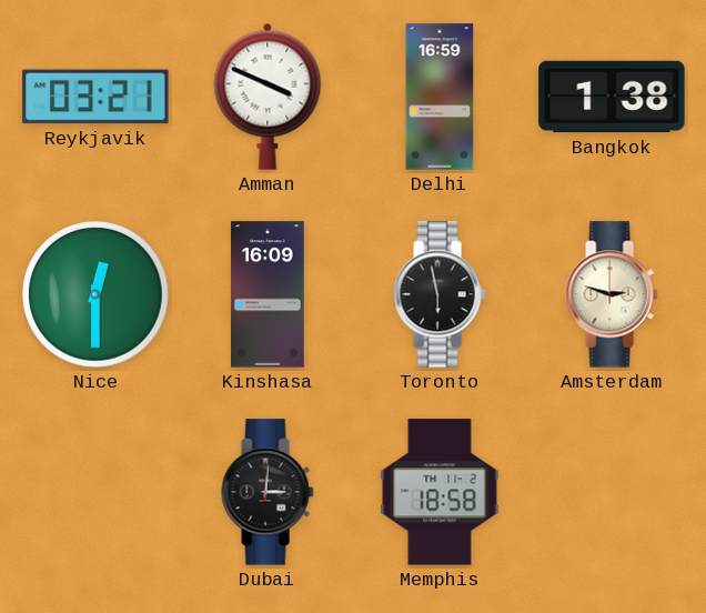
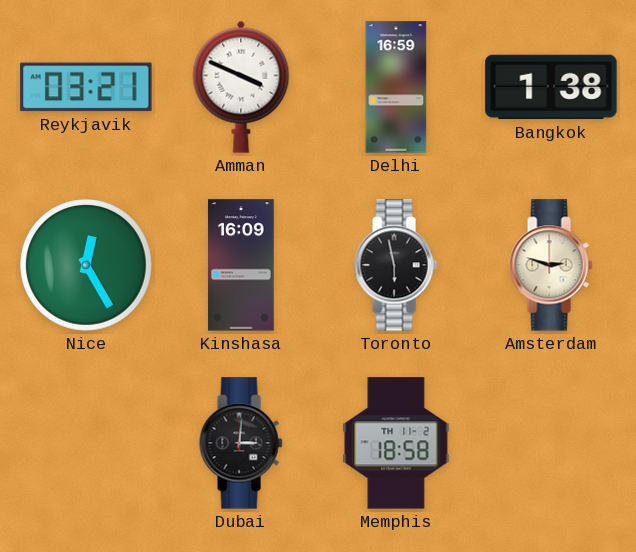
Nice: 12:30 -> 12:25
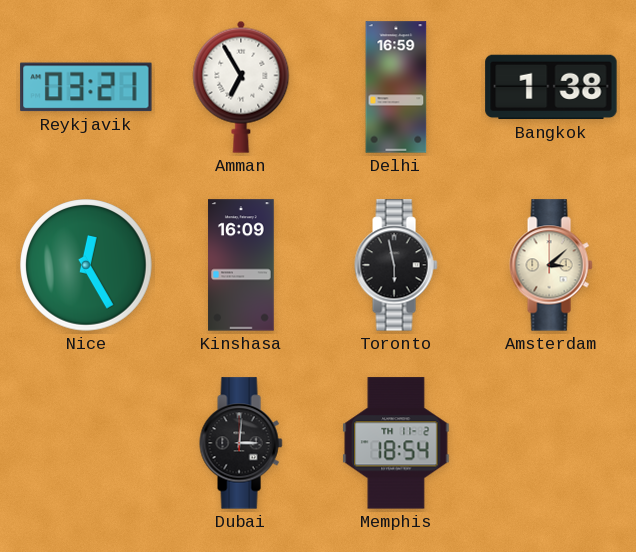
Amman: 3:49 -> 6:55
Amsterdam: 2:48 -> 3:08
Memphis: 18:58 -> 18:54
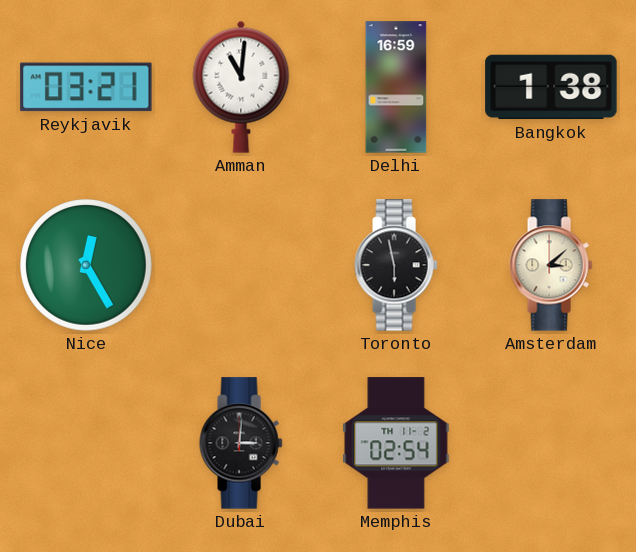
Amman: 6:55 -> 11:01
Kinshasa: 16:09 -> none
Memphis: 18:54 -> 02:54
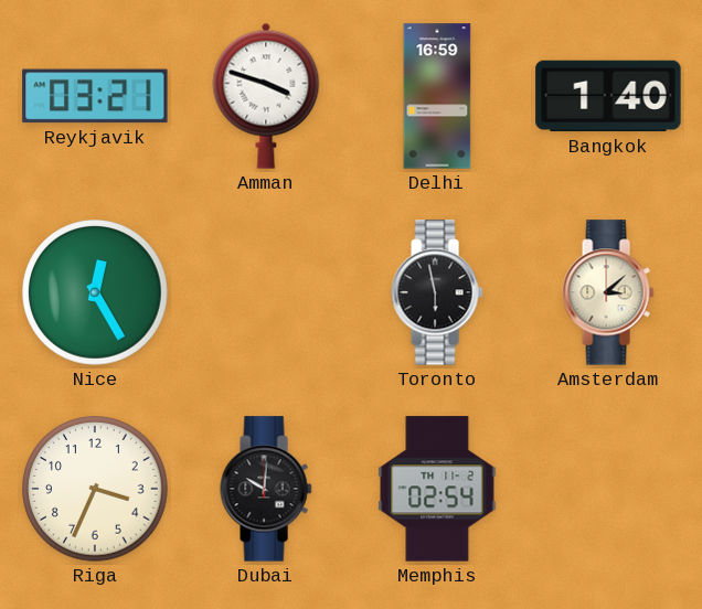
Amman: 11:01 -> 3:48
Bangkok: 1:38 -> 1:40
Riga: none -> 3:34
Dubai: 3:01 -> 10:01
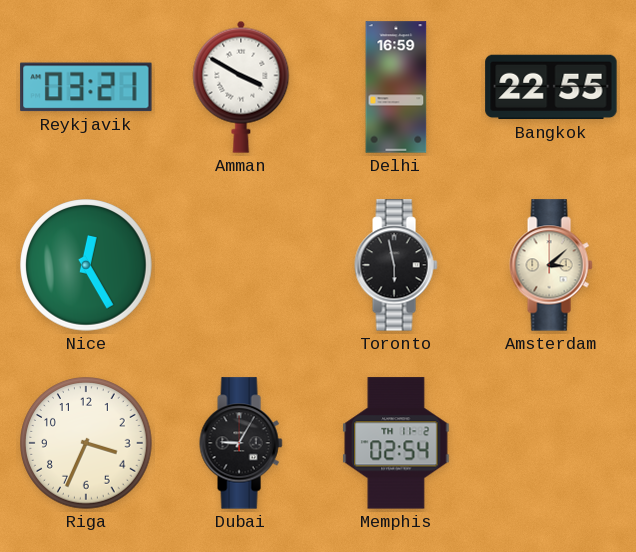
Amman: 3:48 -> 3:50
Bangkok: 1:40 -> 22:55
Dubai: 10:01 -> 9:05
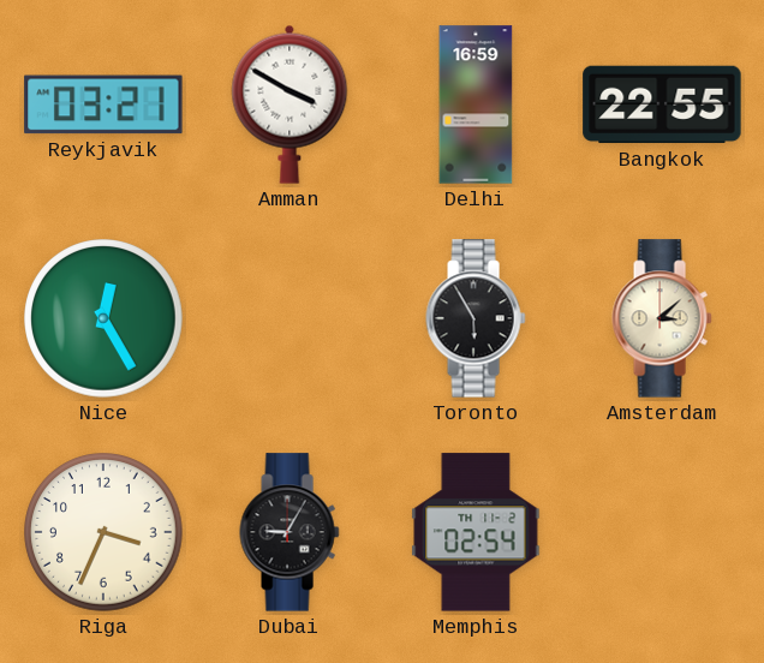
Toronto: 5:58 -> 5:55
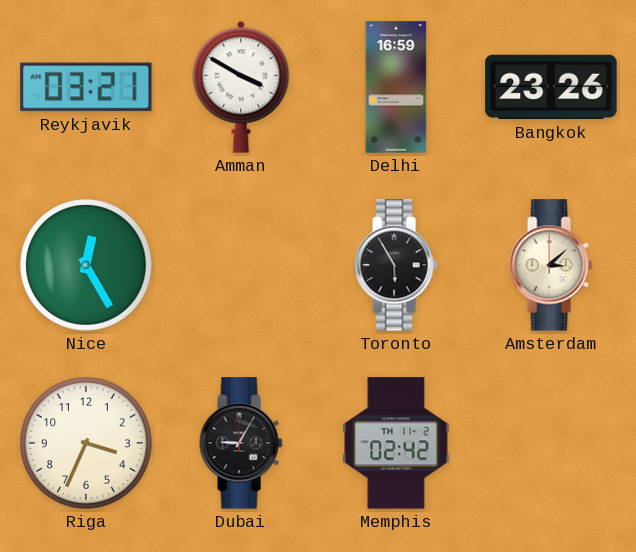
Bangkok: 22:55 -> 23:26
Memphis: 02:54 -> 02:42
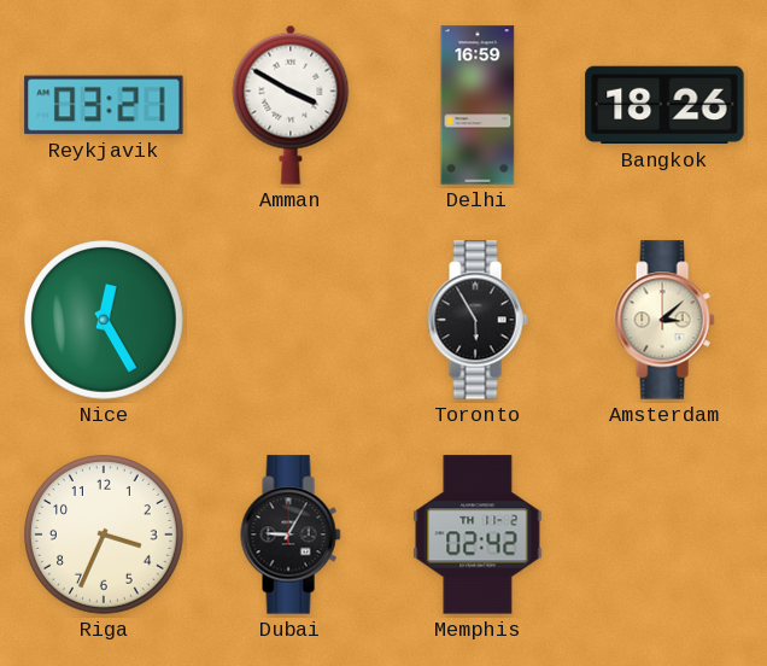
Bangkok: 23:26 -> 18:26
